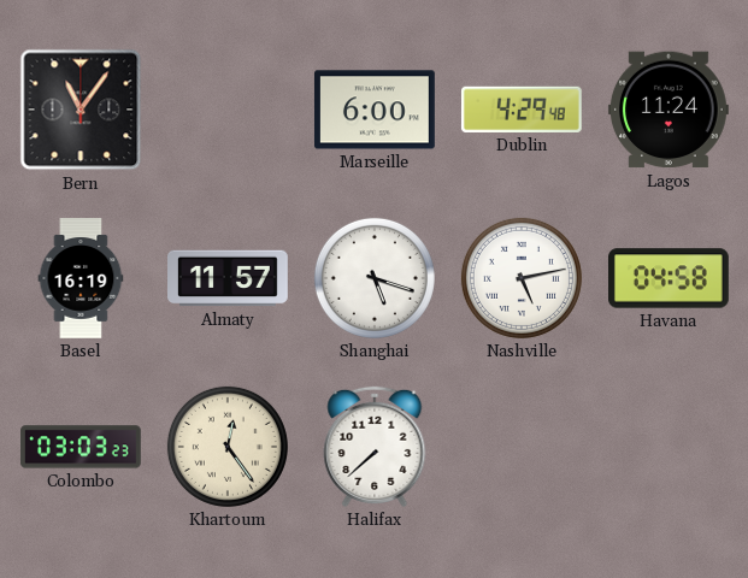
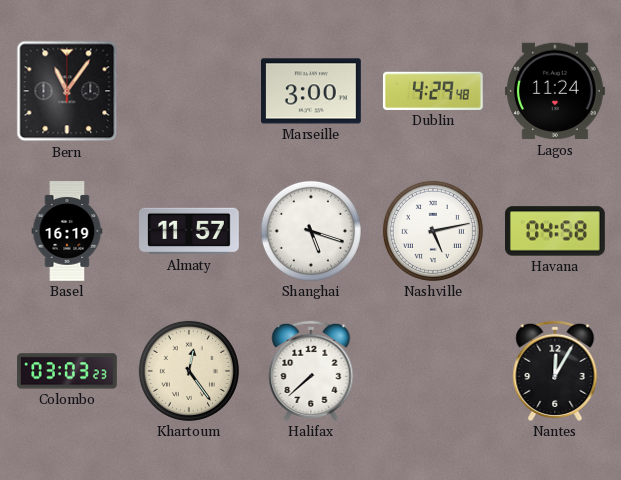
Marseille: 6:00 -> 3:00
Nantes: none -> 12:05
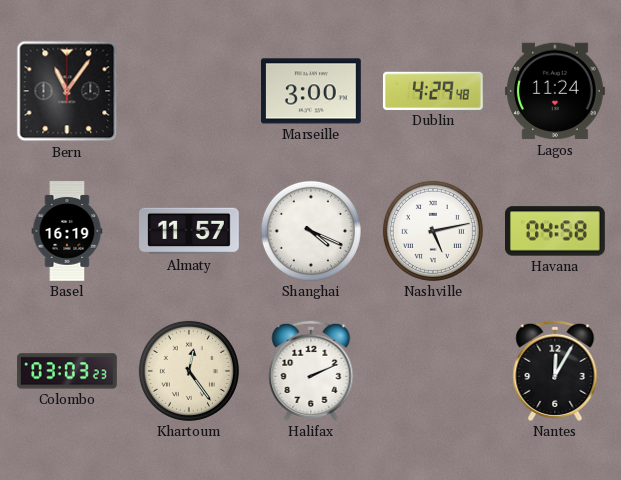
Shanghai: 5:18 -> 4:19
Halifax: 7:38 -> 2:11
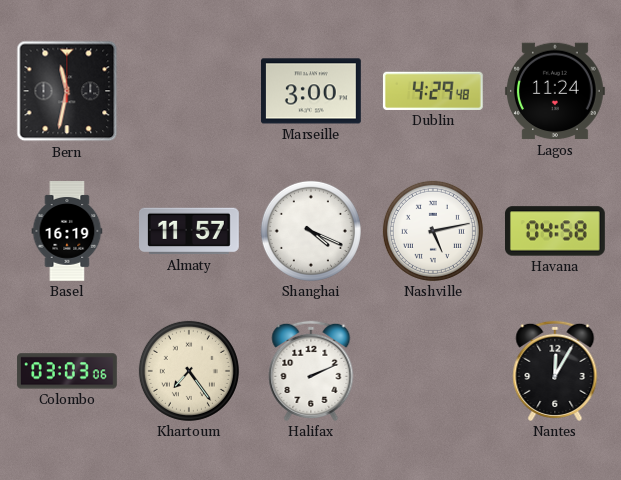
Bern: 11:06 -> 11:32
Colombo: 03:03:23 -> 03:03:06
Khartoum: 12:24 -> 7:24
